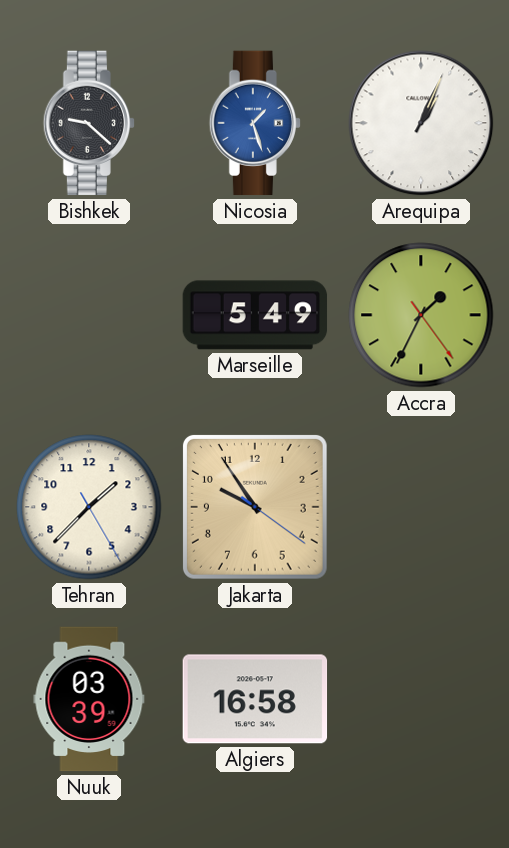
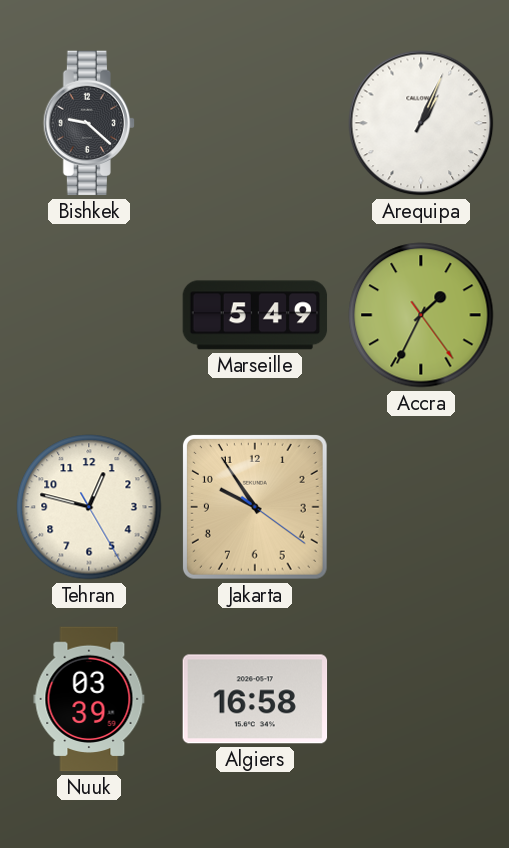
Nicosia: 1:27 -> none
Tehran: 1:37 -> 12:47
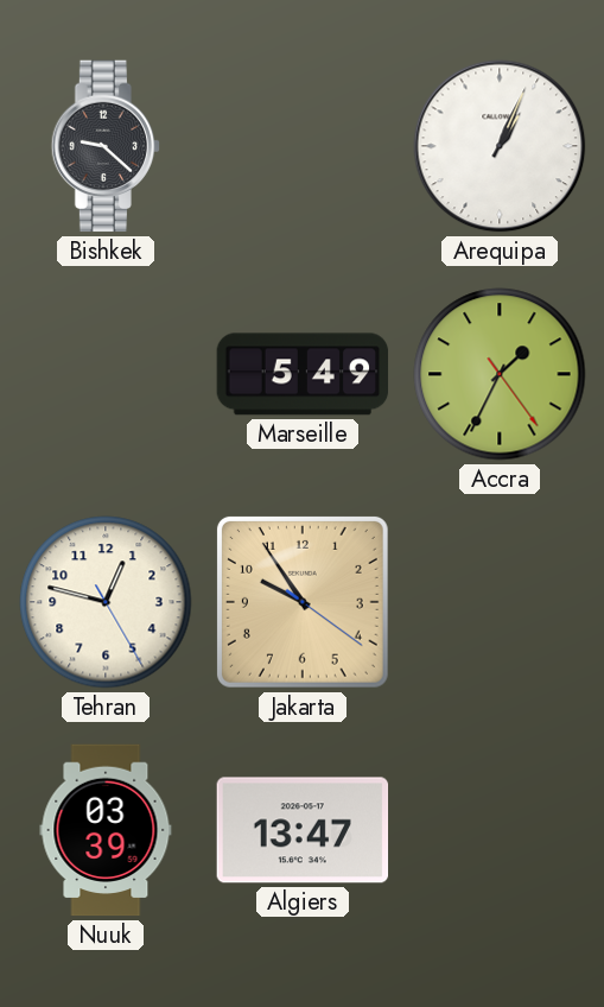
Algiers: 16:58 -> 13:47
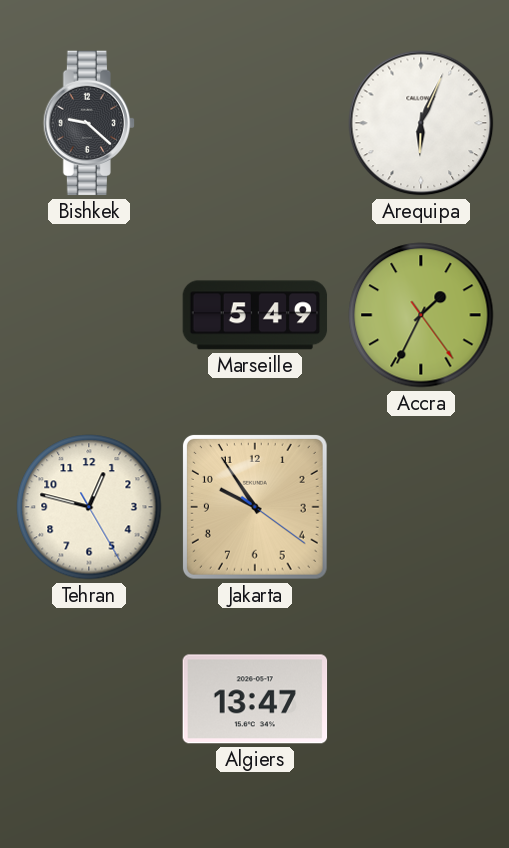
Arequipa: 1:04 -> 6:04
Nuuk: 03:39 -> none
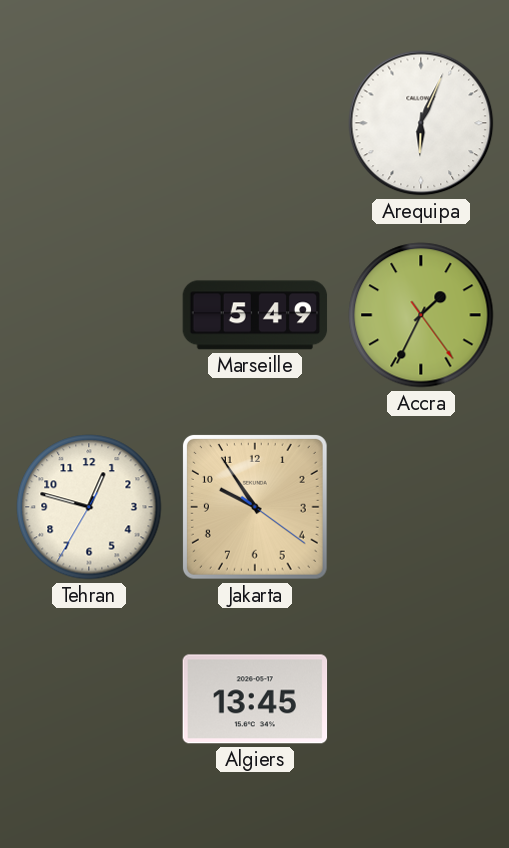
Bishkek: 9:22 -> none
Tehran: 12:47:25 -> 12:47:35
Algiers: 13:47 -> 13:45
